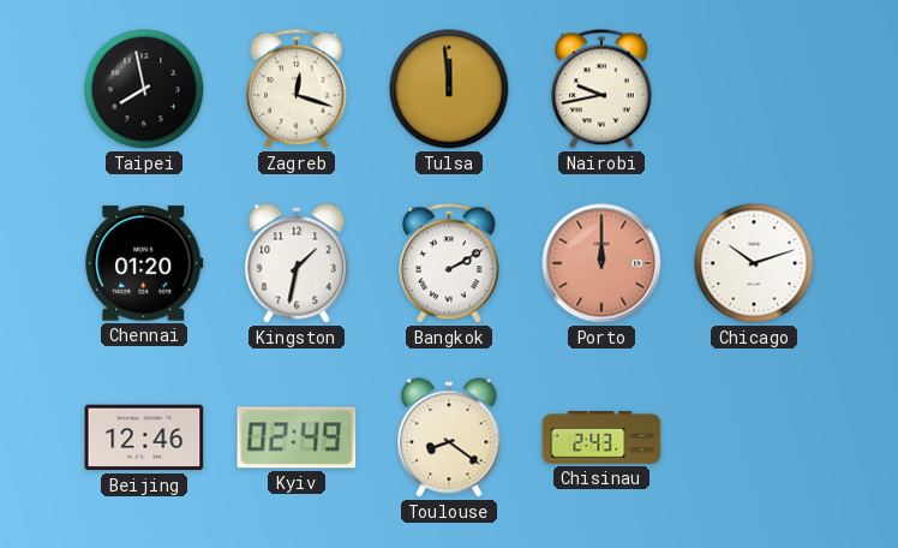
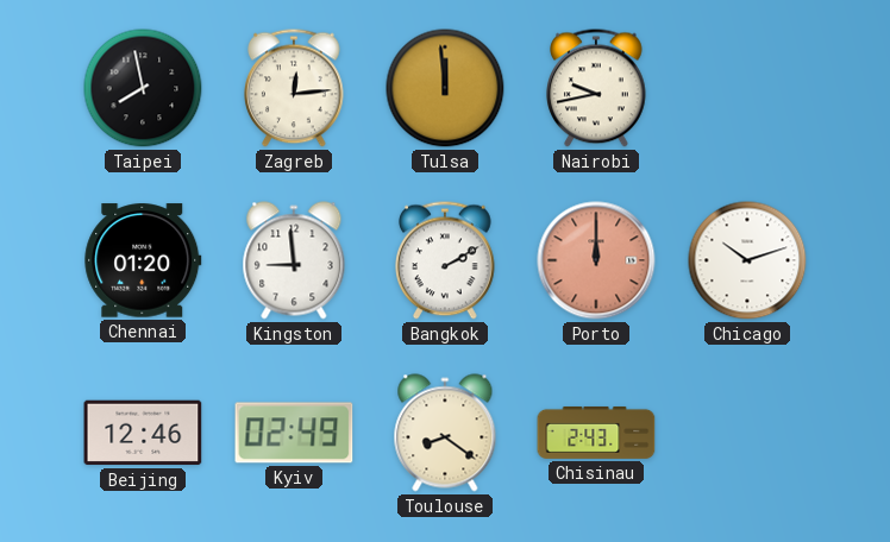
Zagreb: 12:18 -> 12:14
Kingston: 1:32 -> 8:59
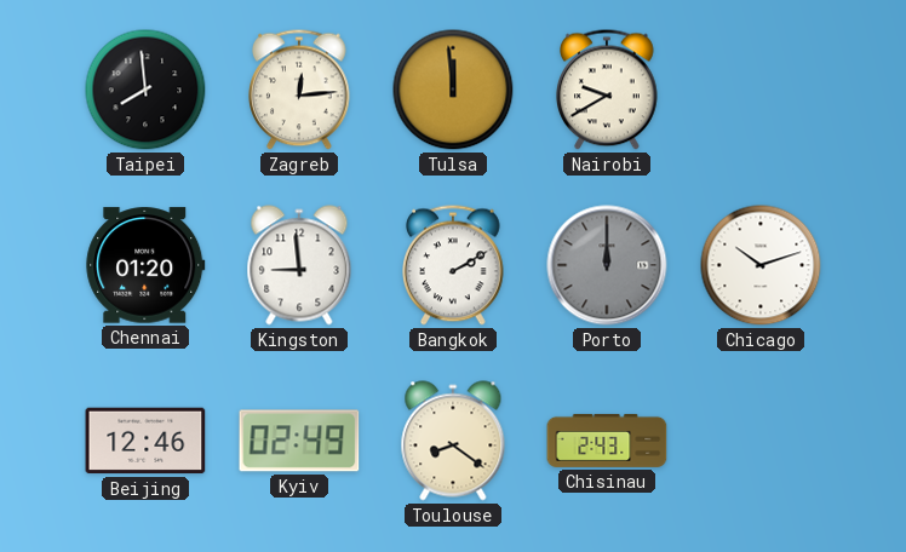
Taipei: 7:58 -> 7:59
Nairobi: 9:43 -> 9:40
Porto dial: salmon -> grey
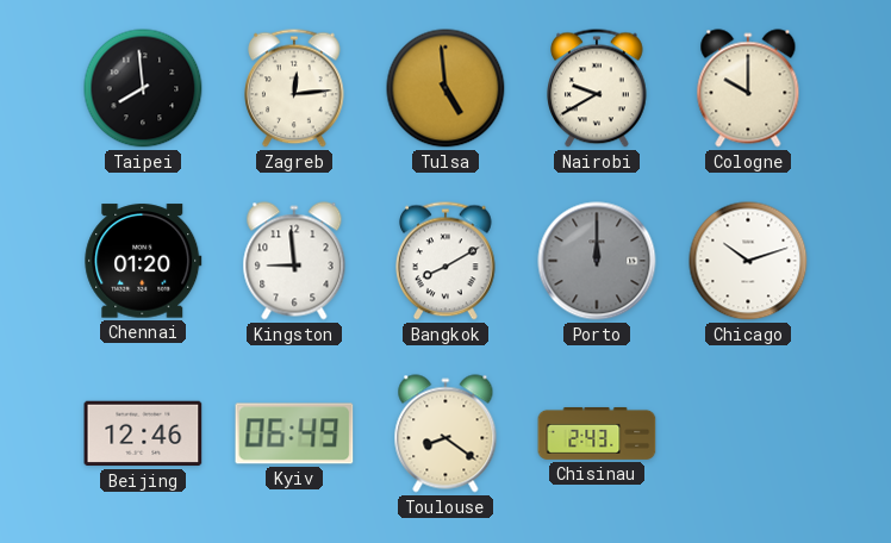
Tulsa: 11:59 -> 4:59
Cologne: none -> 10:00
Bangkok: 2:10 -> 8:10
Kyiv: 02:49 -> 06:49
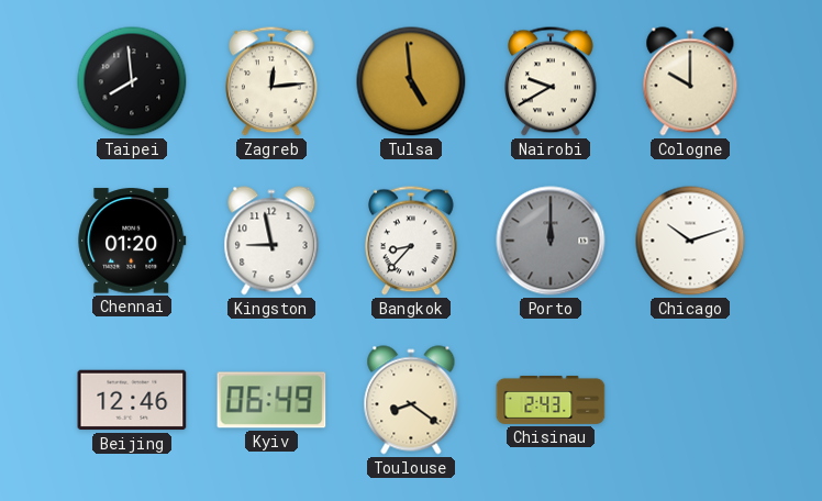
Kingston: 8:59 -> 8:58
Bangkok: 8:10 -> 8:37
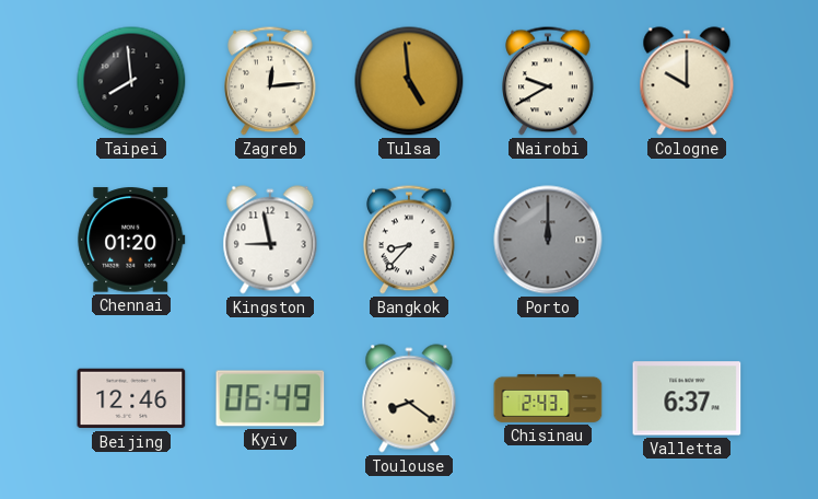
Chicago: 10:12 -> none
Valletta: none -> 6:37
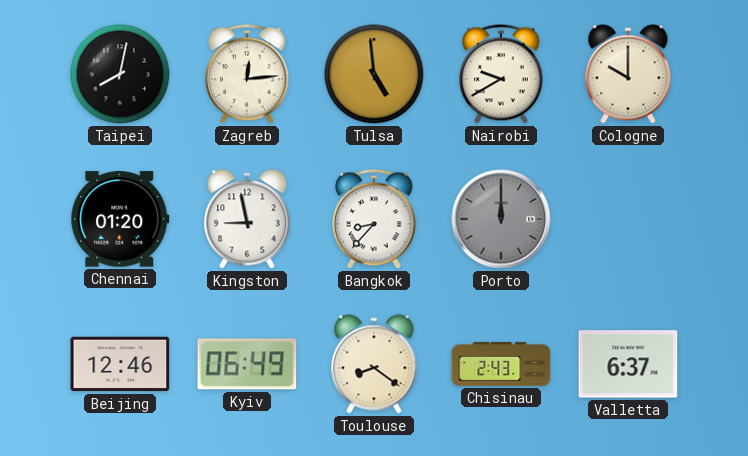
Taipei: 7:59 -> 8:02
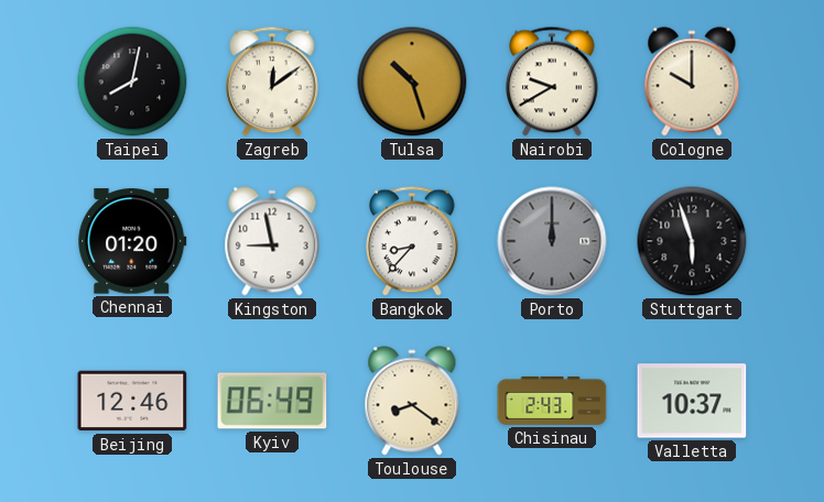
Zagreb: 12:14 -> 12:09
Tulsa: 4:59 -> 10:27
Stuttgart: none -> 5:57
Valletta: 6:37 -> 10:37
